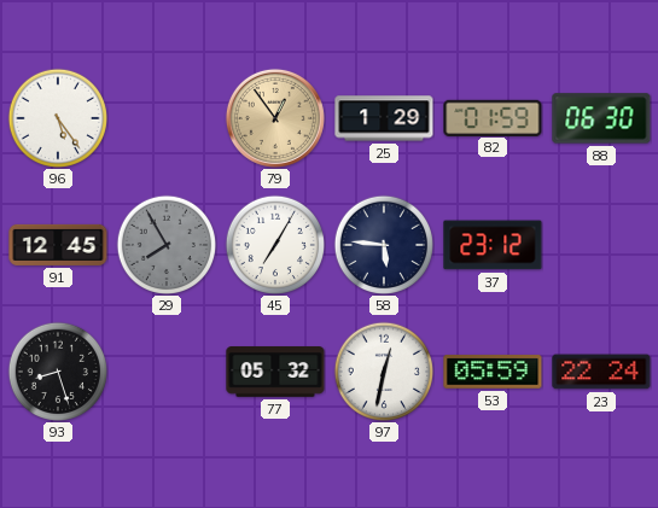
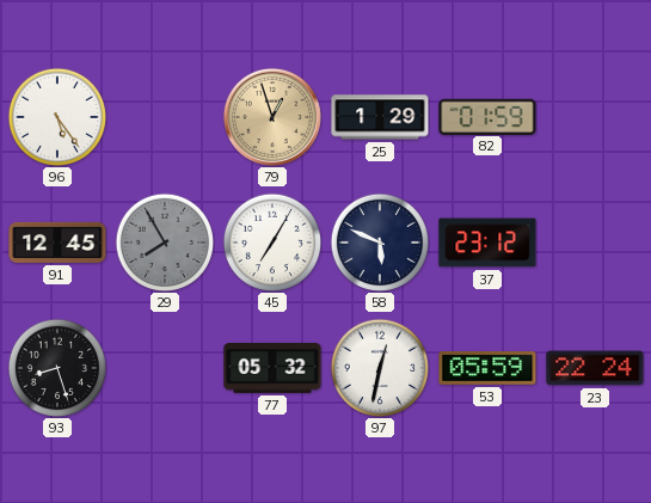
79: 12:54 -> 12:57
88: 06:30 -> none
58: 5:46 -> 5:49
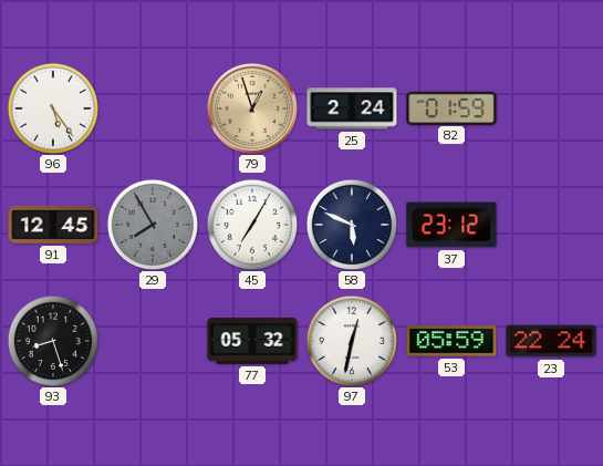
25: 1:29 -> 2:24
